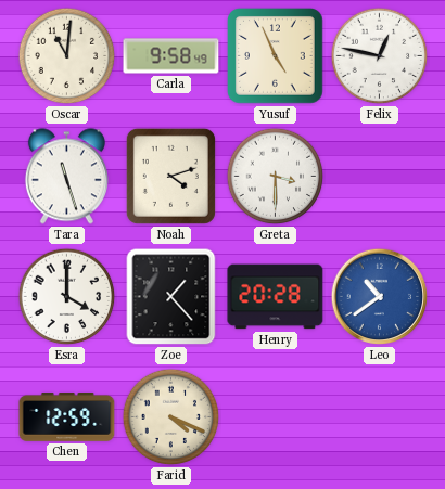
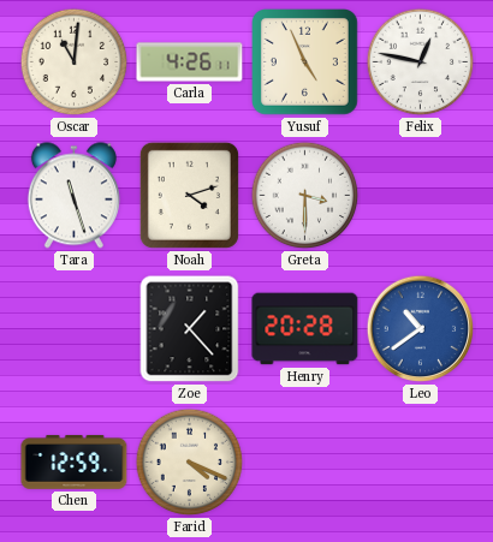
Carla: 9:58 -> 4:26
Esra: 4:00 -> none
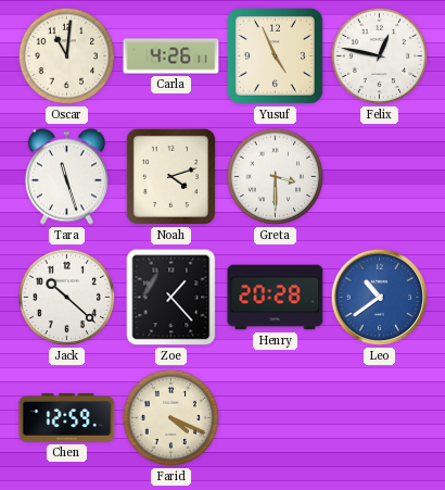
Jack: none -> 10:22
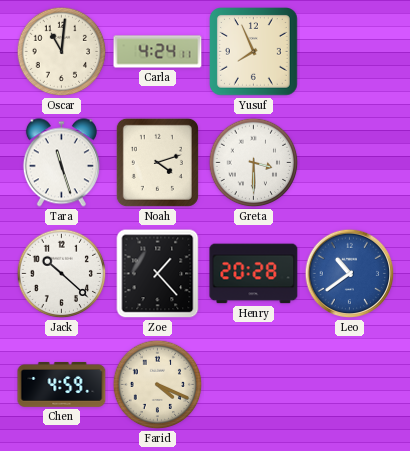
Carla: 4:26 -> 4:24
Yusuf: 4:56 -> 7:56
Felix: 12:47 -> none
Chen: 12:59 -> 4:59
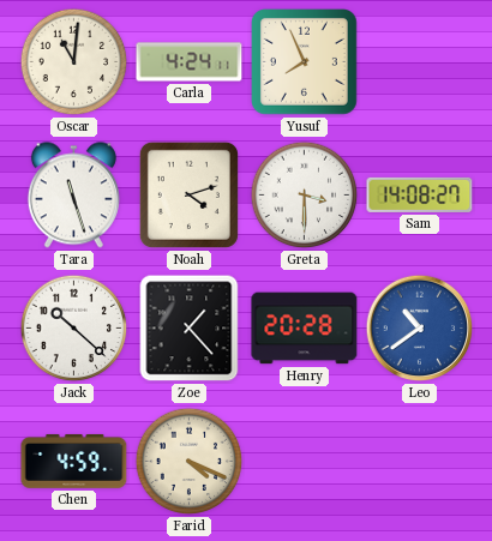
Sam: none -> 14:08
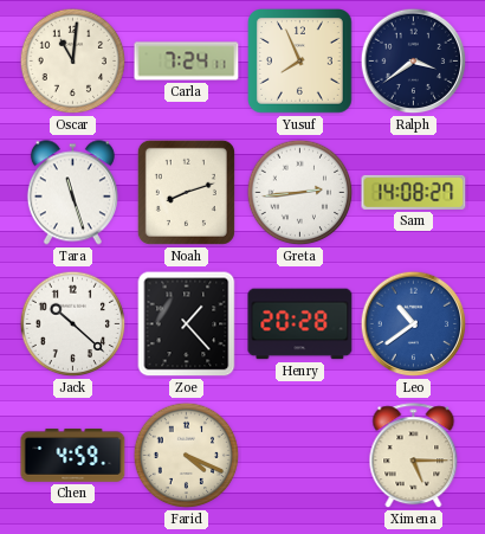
Carla: 4:24 -> 7:24
Ralph: none -> 3:39
Noah: 4:12 -> 8:12
Greta: 3:30 -> 2:44
Ximena: none -> 5:15
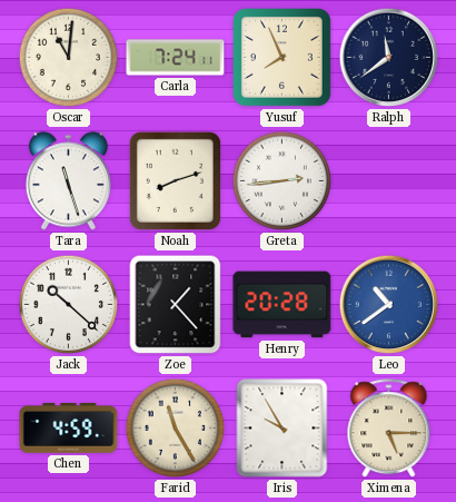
Ralph: 3:39 -> 11:39
Sam: 14:08 -> none
Farid: 4:19 -> 11:25
Iris: none -> 9:55
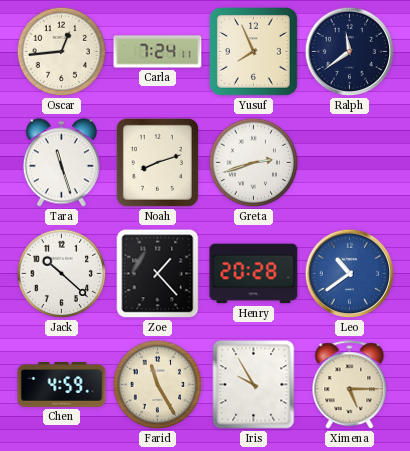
Oscar: 11:01 -> 12:44
Greta: 2:44 -> 2:42
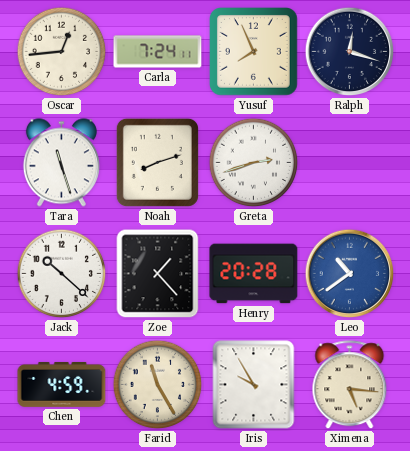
Ralph: 11:39 -> 12:18
Ximena: 5:15 -> 5:16
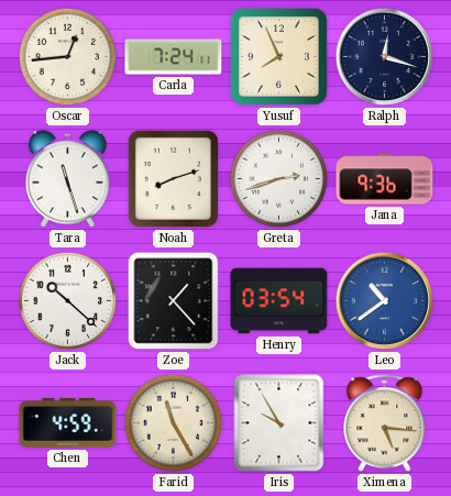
Jana: none -> 9:36
Henry: 20:28 -> 03:54
